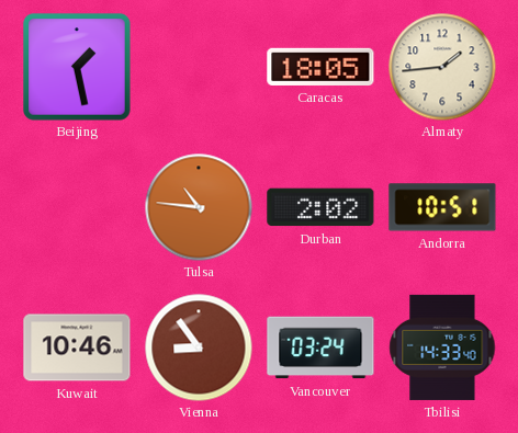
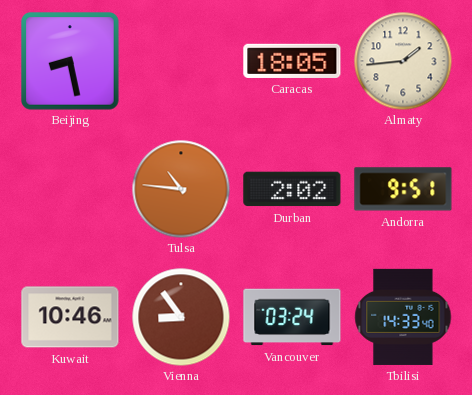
Beijing: 1:28 -> 8:28
Andorra: 10:51 -> 9:51
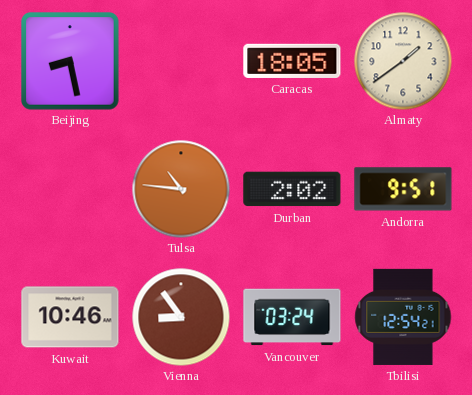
Almaty: 1:44 -> 1:39
Tbilisi: 14:33 -> 12:54
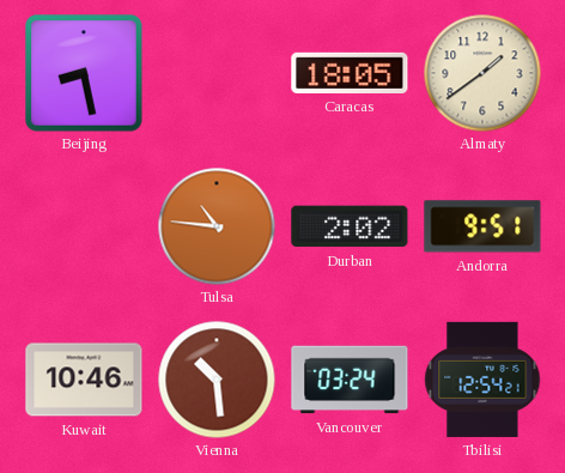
Vienna: 8:54 -> 10:29
